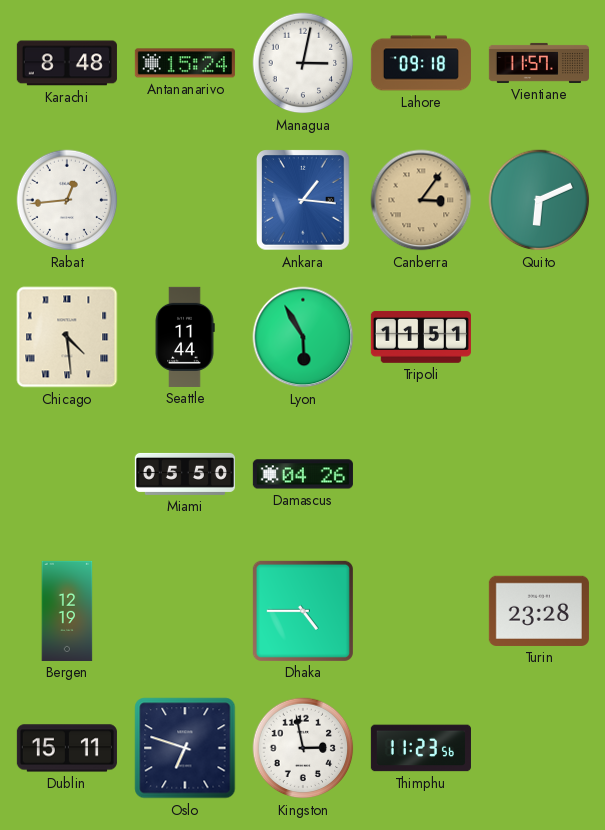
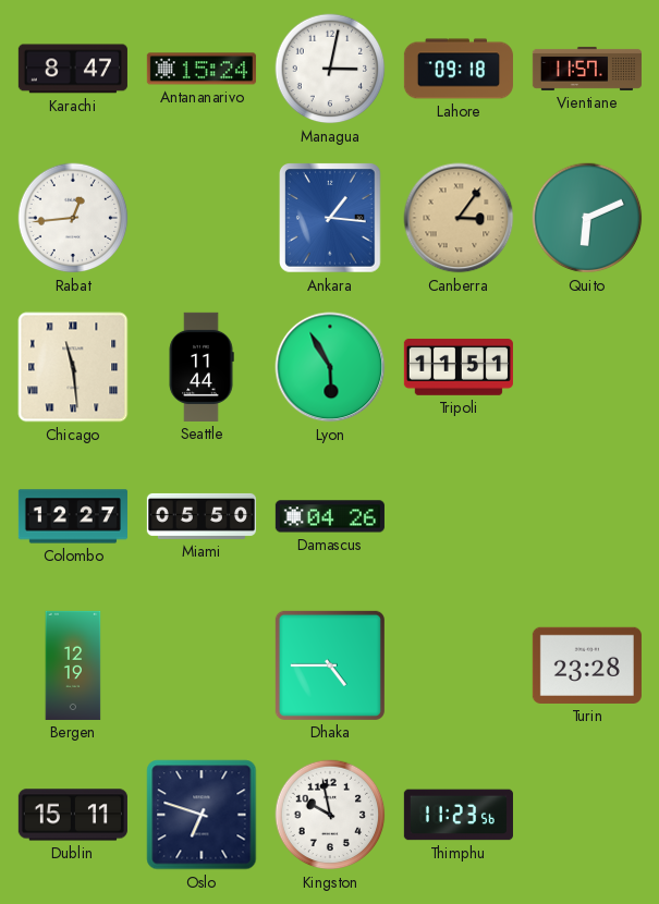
Karachi: 8:48 -> 8:47
Chicago: 4:29 -> 11:29
Colombo: none -> 12:27
Kingston: 2:58 -> 9:58
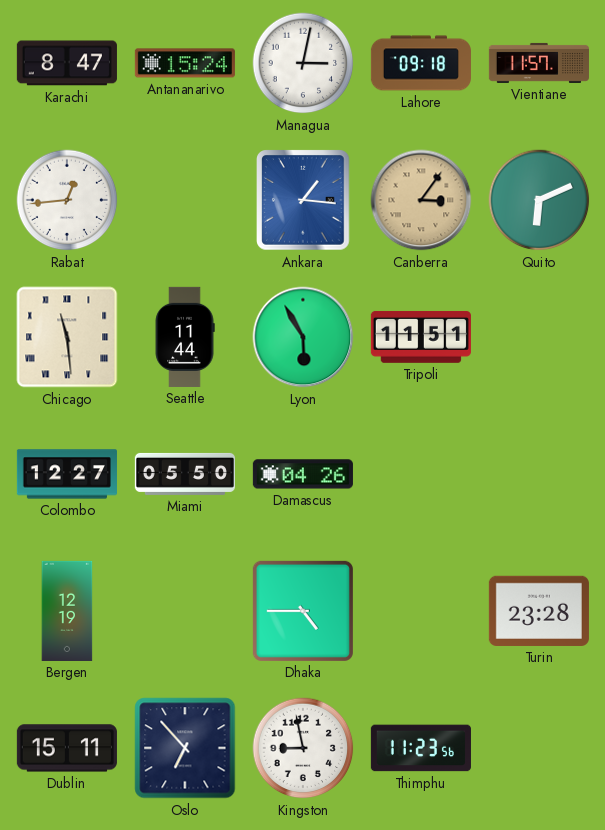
Oslo: 6:48 -> 6:53
Kingston: 9:58 -> 8:58
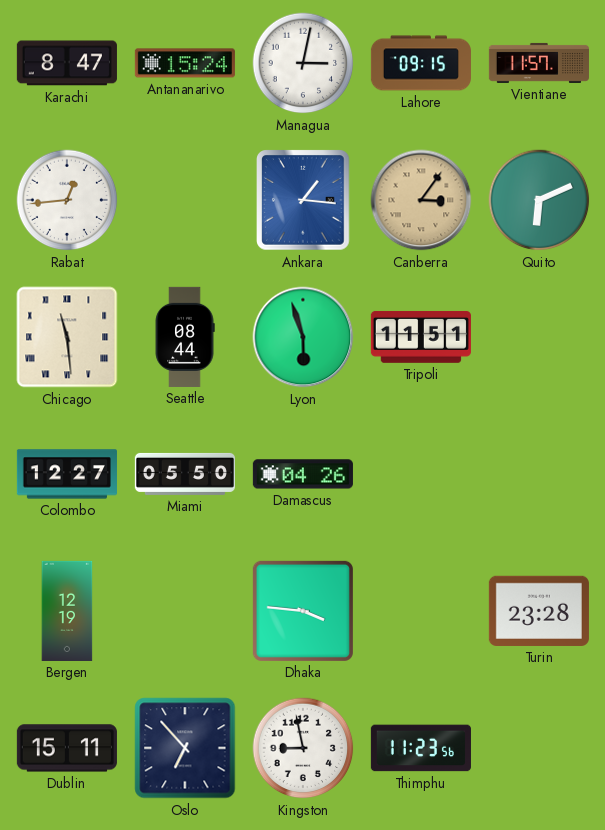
Lahore: 09:18 -> 09:15
Seattle: 11:44 -> 08:44
Lyon: 5:55 -> 5:57
Dhaka: 4:45 -> 3:46
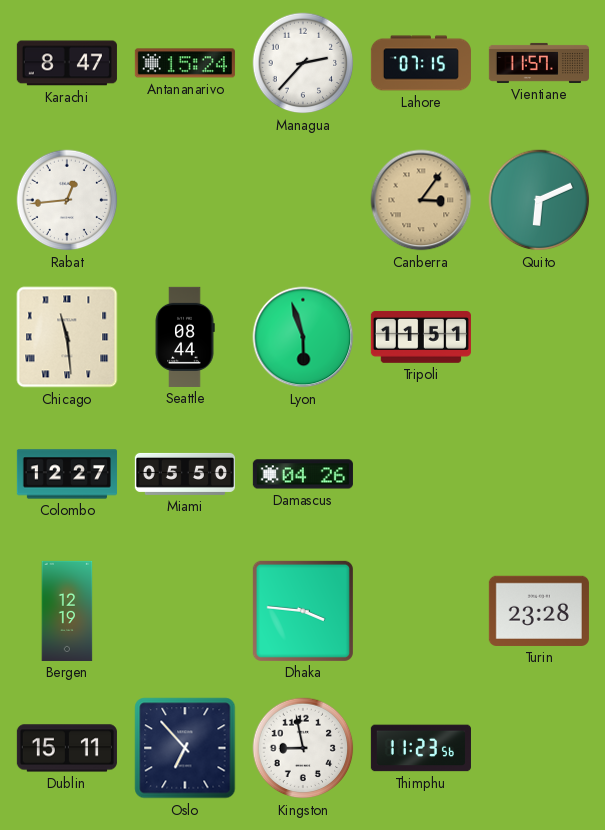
Managua: 3:02 -> 2:37
Lahore: 09:15 -> 07:15
Ankara: 1:16 -> none
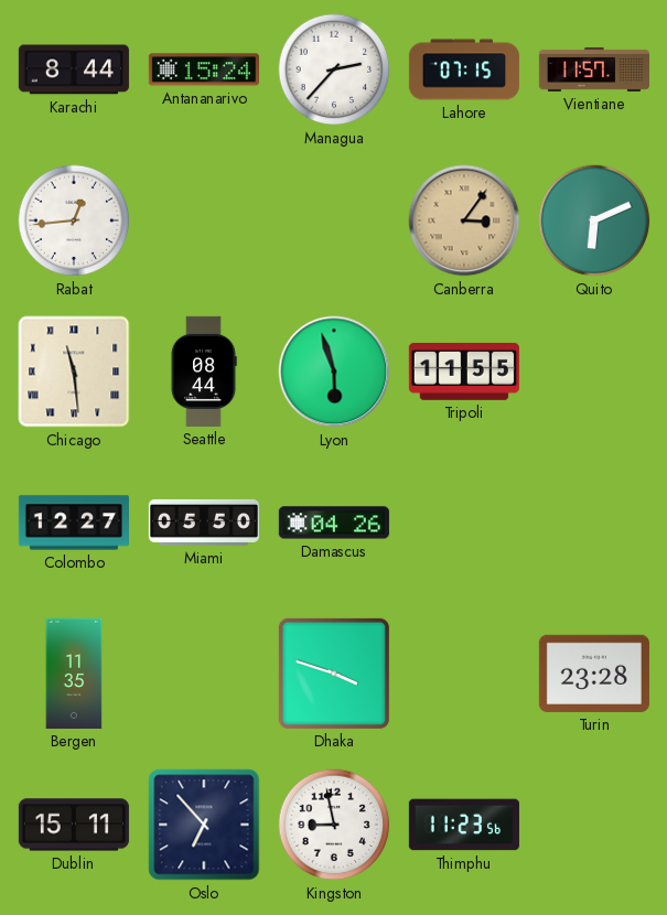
Karachi: 8:47 -> 8:44
Tripoli: 11:51 -> 11:55
Bergen: 12:19 -> 11:35
Dhaka: 3:46 -> 3:48
